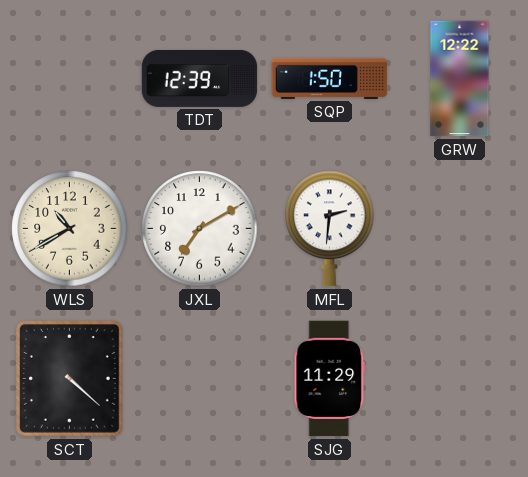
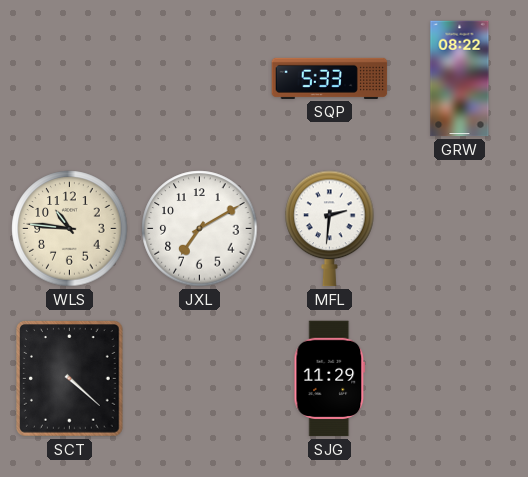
TDT: 12:39 -> none
SQP: 1:50 -> 5:33
GRW: 12:22 -> 08:22
WLS: 10:40 -> 10:46
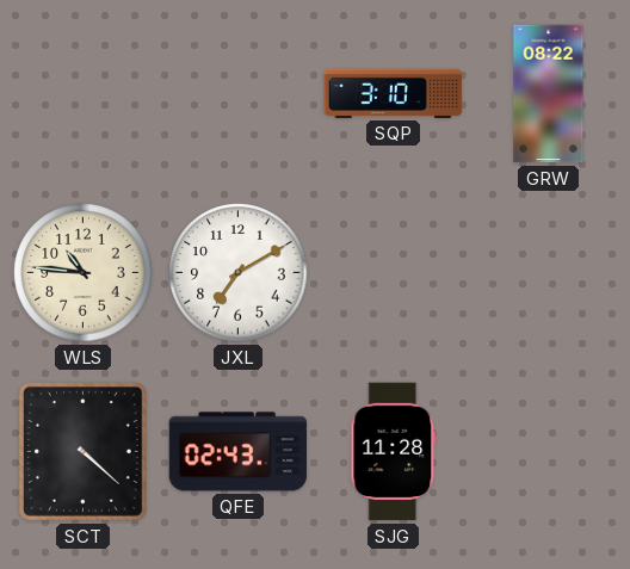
SQP: 5:33 -> 3:10
MFL: 2:31 -> none
QFE: none -> 02:43
SJG: 11:29 -> 11:28
